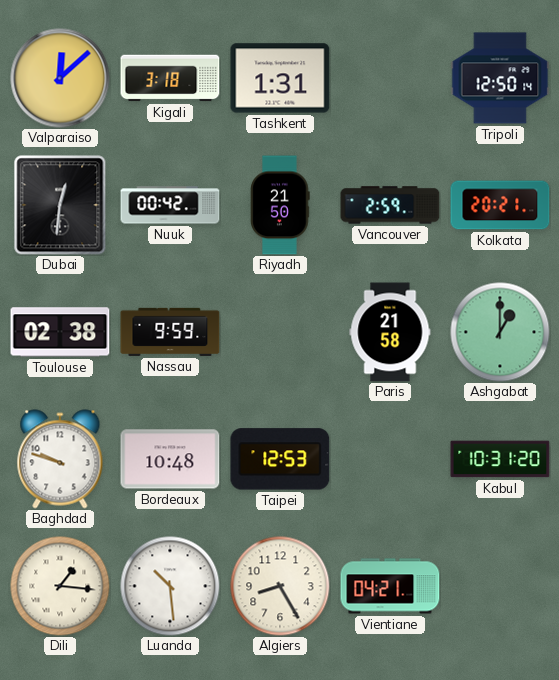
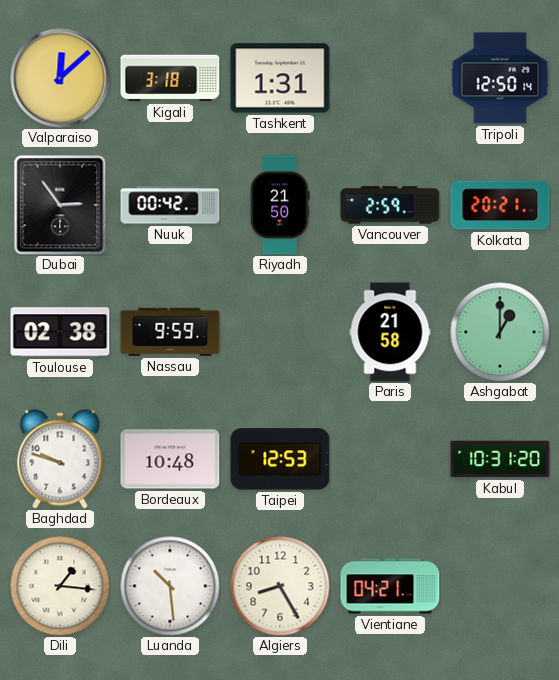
Dubai: 12:31 -> 2:54
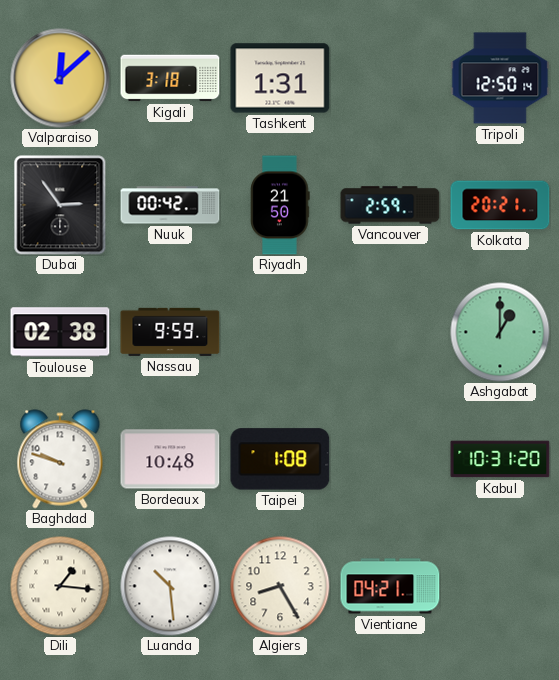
Paris: 21:58 -> none
Taipei: 12:53 -> 1:08
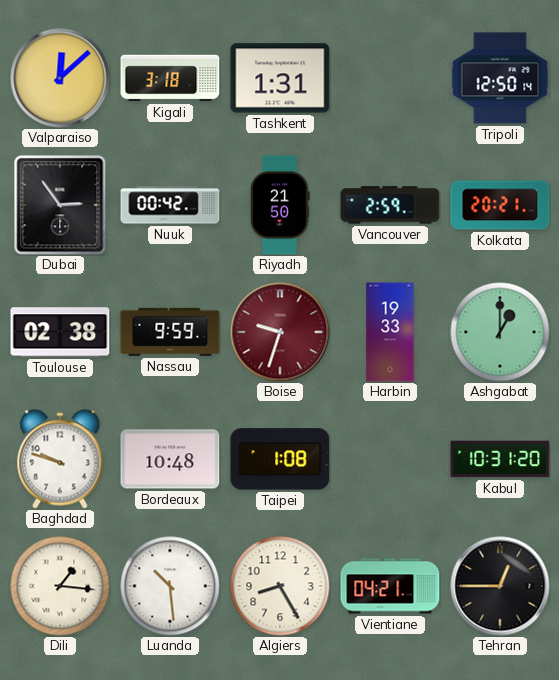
Boise: none -> 9:33
Harbin: none -> 19:33
Tehran: none -> 12:45
